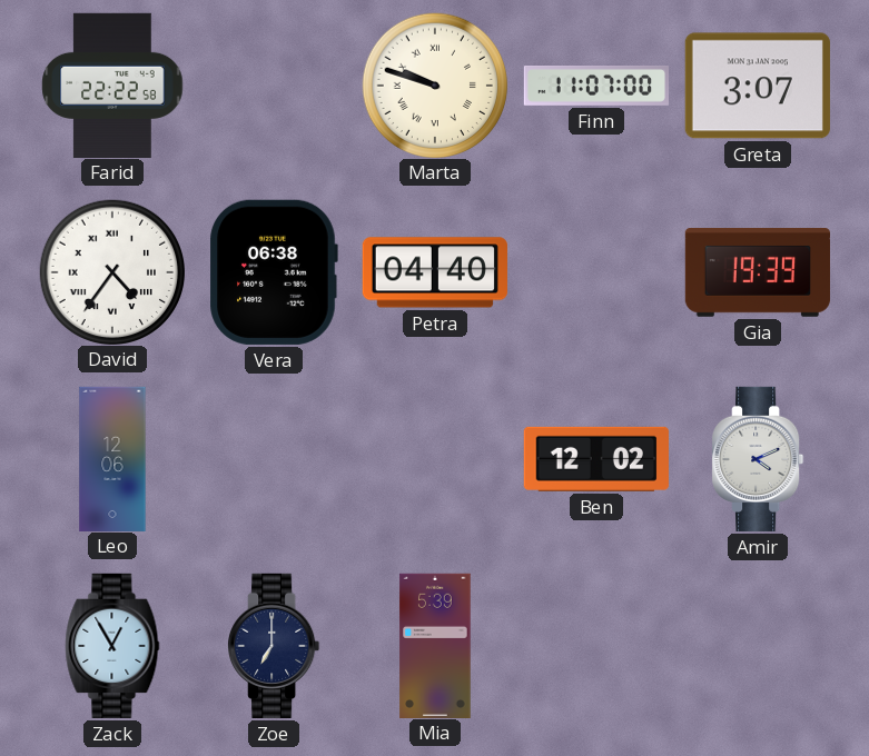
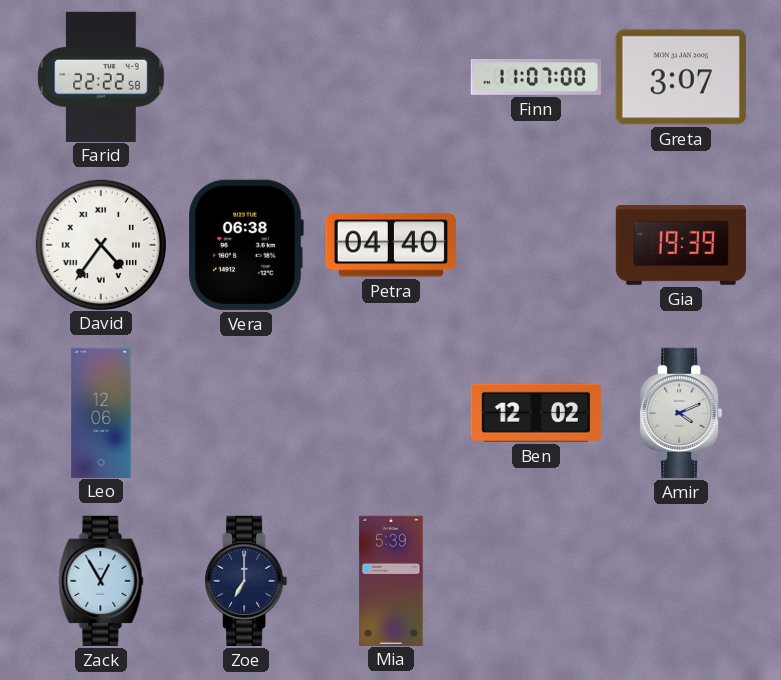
Marta: 9:48 -> none
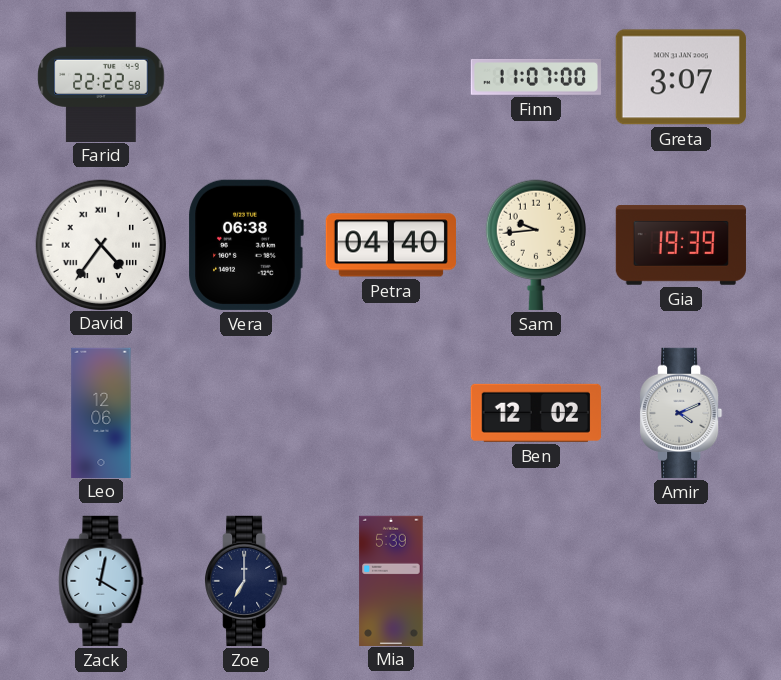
Sam: none -> 9:44
Zack: 12:55 -> 4:02
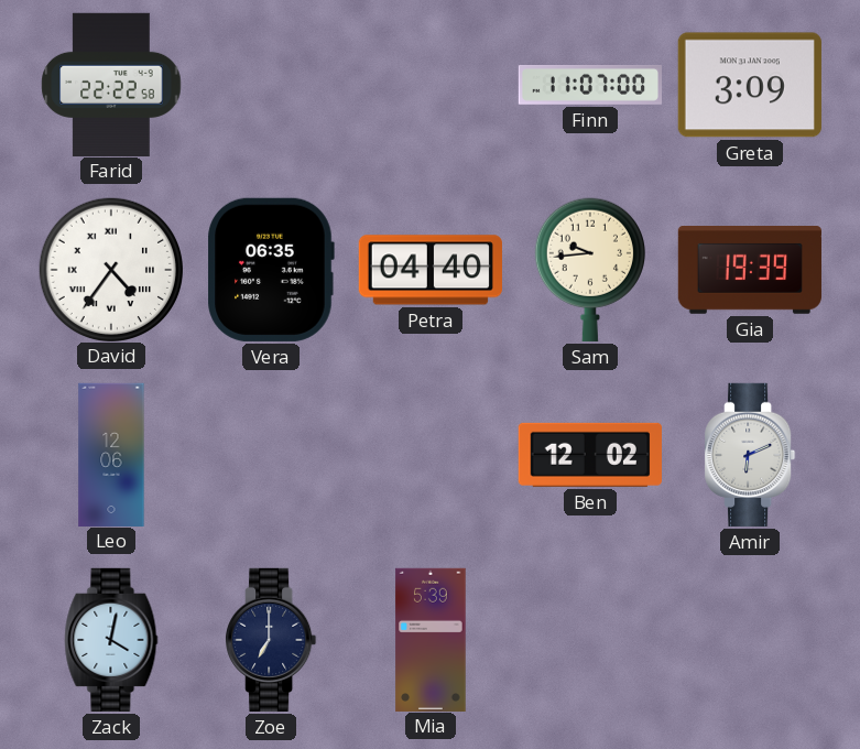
Greta: 3:07 -> 3:09
Vera: 06:38 -> 06:35
Amir: 4:11 -> 6:11
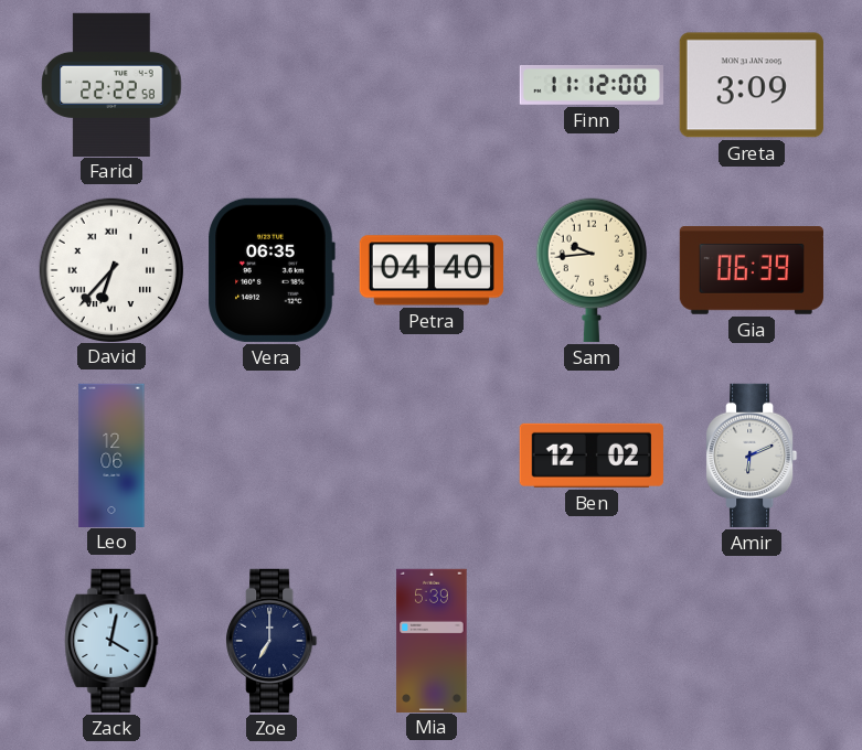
Finn: 11:07 -> 11:12
David: 4:36 -> 6:37
Gia: 19:39 -> 06:39
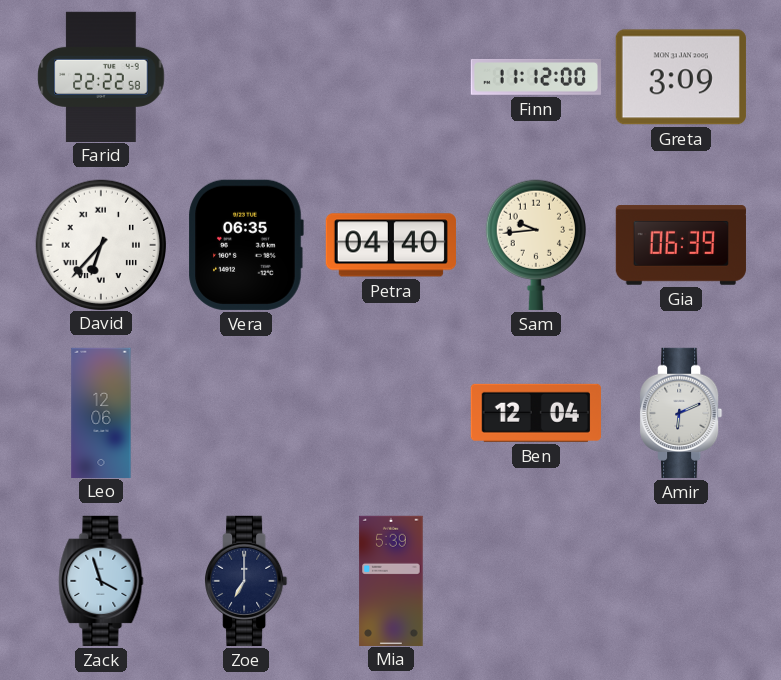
Ben: 12:02 -> 12:04
Zack: 4:02 -> 3:57
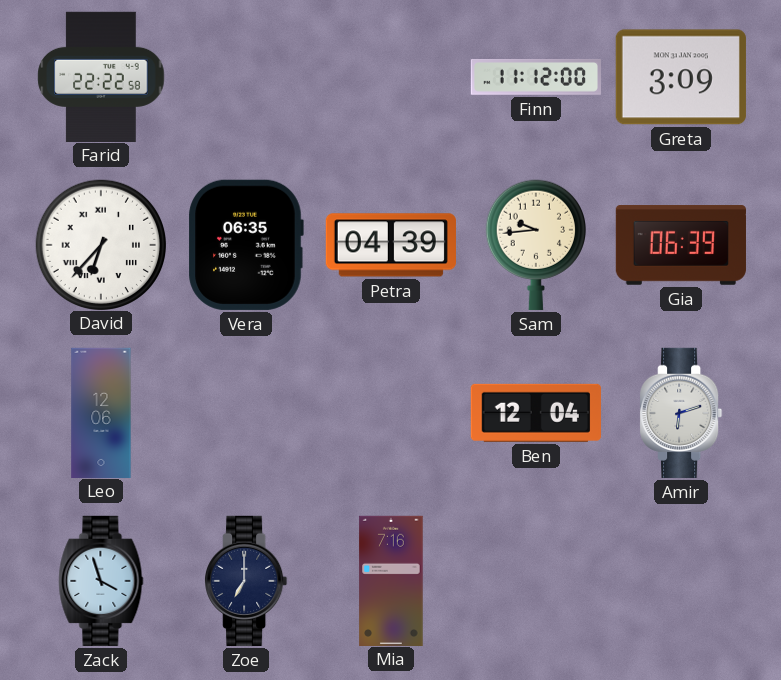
Petra: 04:40 -> 04:39
Amir: 6:11 -> 6:12
Mia: 5:39 -> 7:16
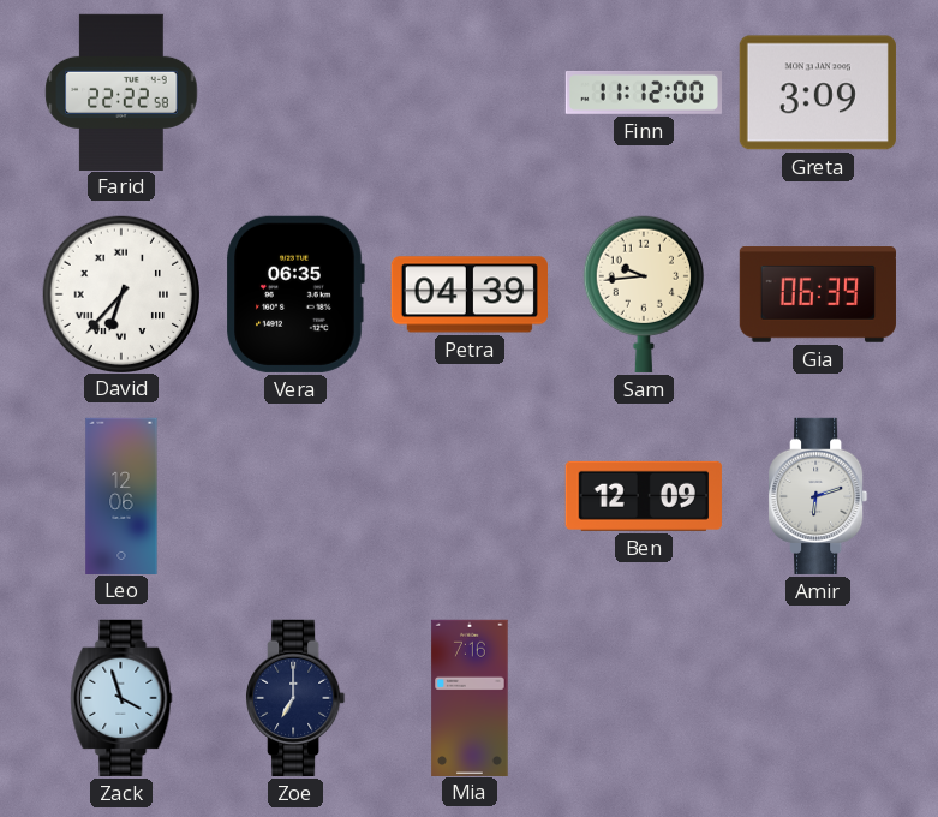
Ben: 12:04 -> 12:09
